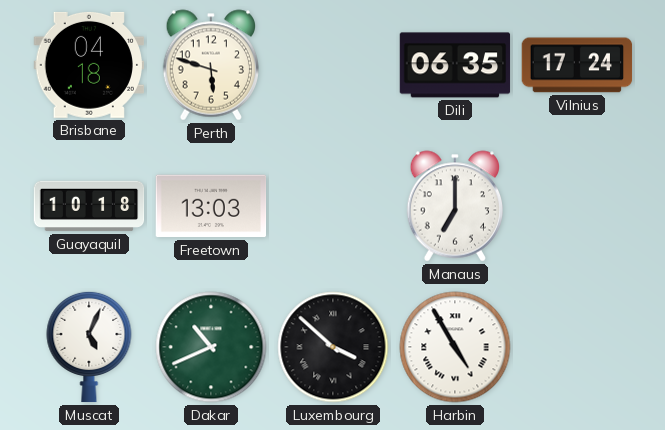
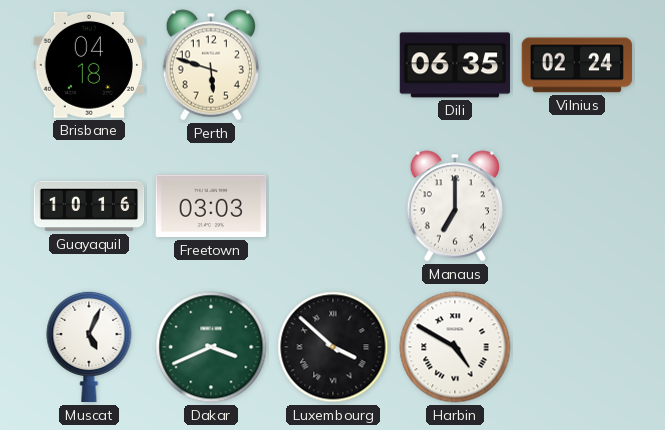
Vilnius: 17:24 -> 02:24
Guayaquil: 10:18 -> 10:16
Freetown: 13:03 -> 03:03
Dakar: 10:41 -> 3:41
Harbin: 4:55 -> 4:50
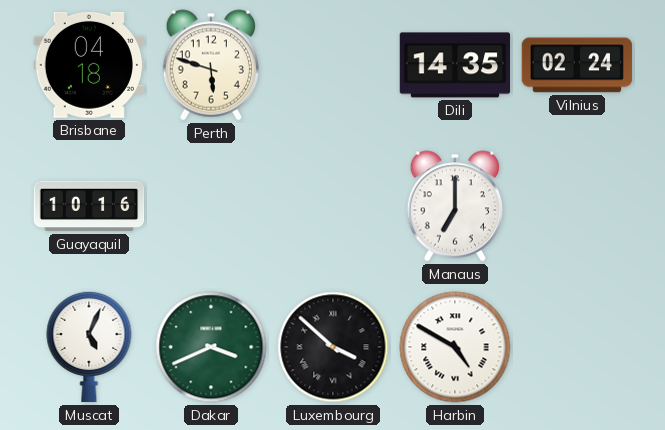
Dili: 06:35 -> 14:35
Freetown: 03:03 -> none
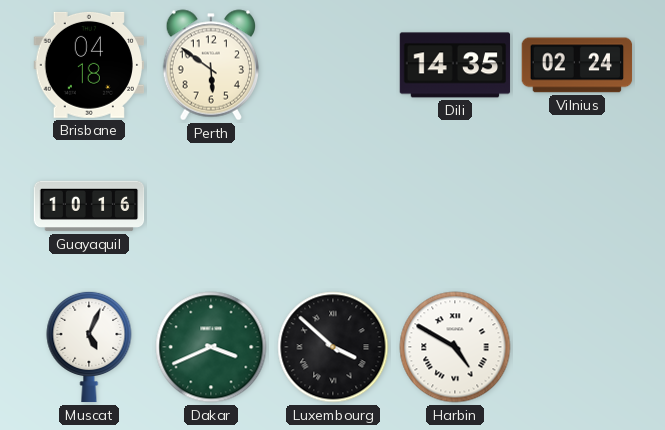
Perth: 5:48 -> 5:51
Manaus: 7:00 -> none
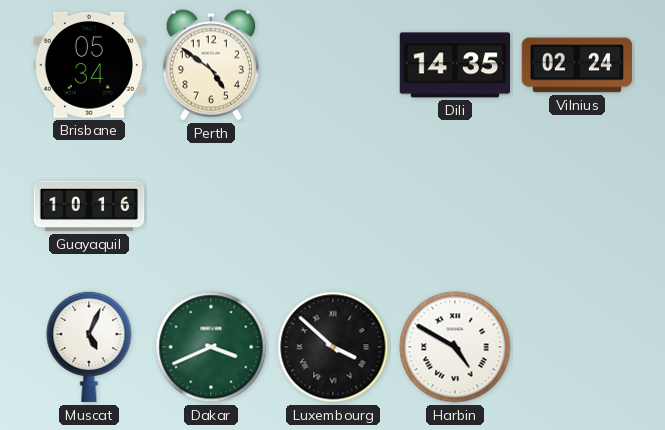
Brisbane: 04:18 -> 05:34
Perth: 5:51 -> 4:51
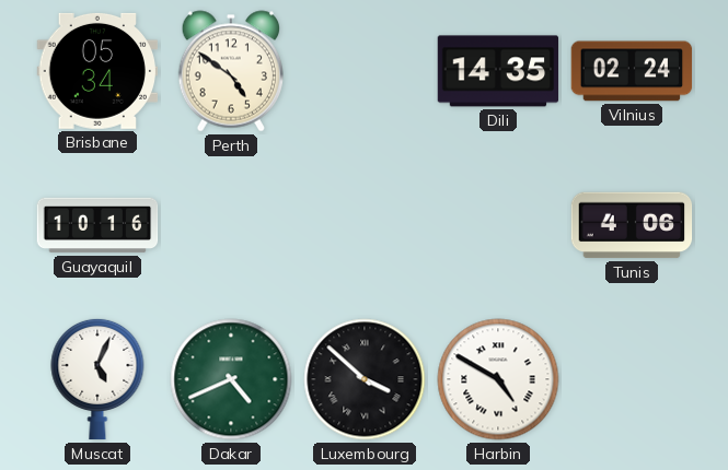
Tunis: none -> 4:06
Dakar: 3:41 -> 4:41
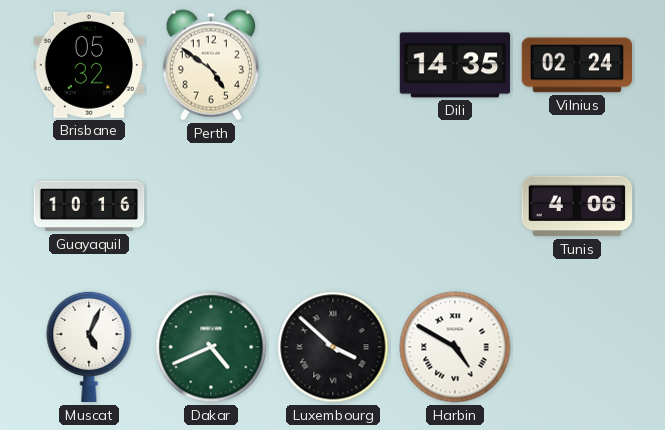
Brisbane: 05:34 -> 05:32
